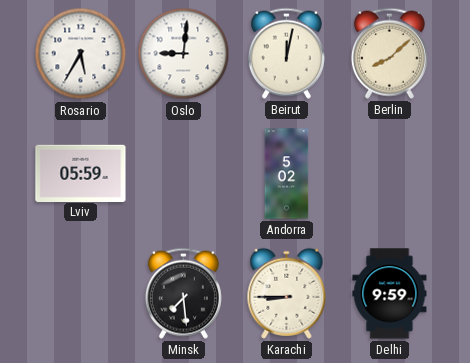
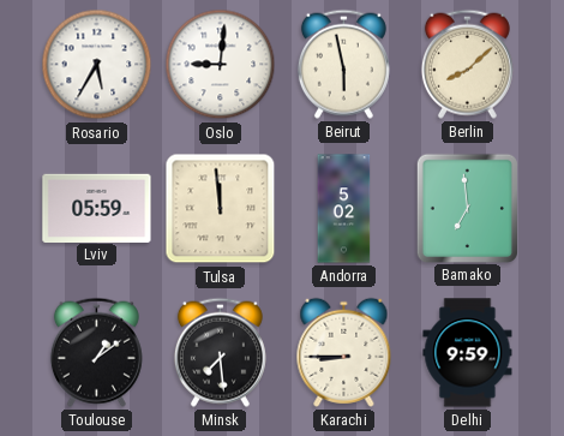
Beirut: 12:02 -> 5:58
Tulsa: none -> 11:59
Bamako: none -> 6:59
Toulouse: none -> 1:09
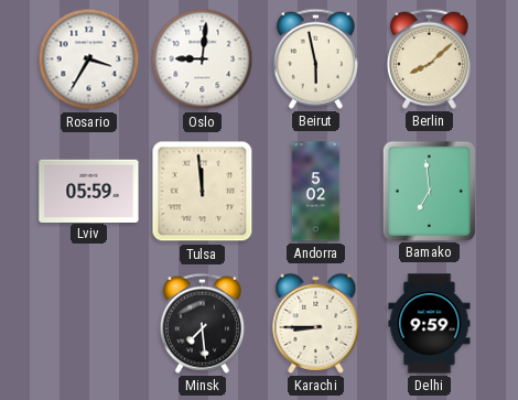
Rosario: 5:35 -> 3:35
Toulouse: 1:09 -> none
